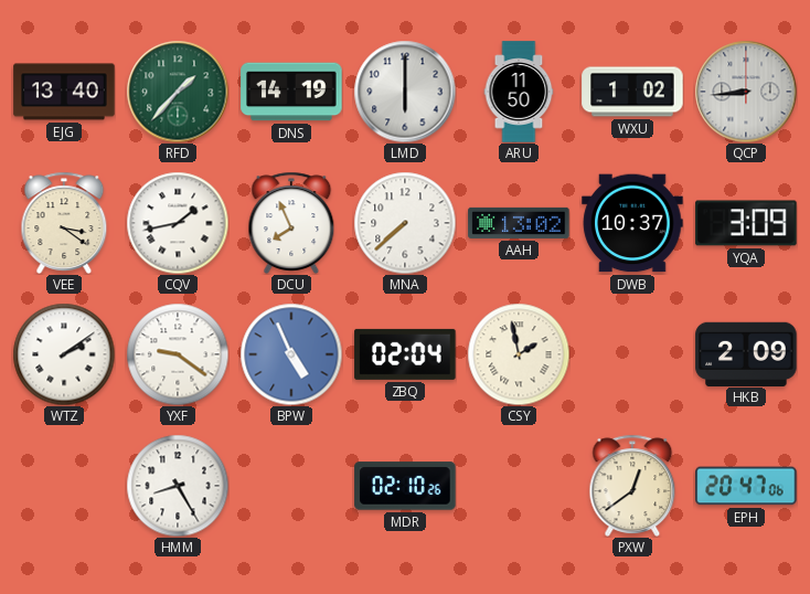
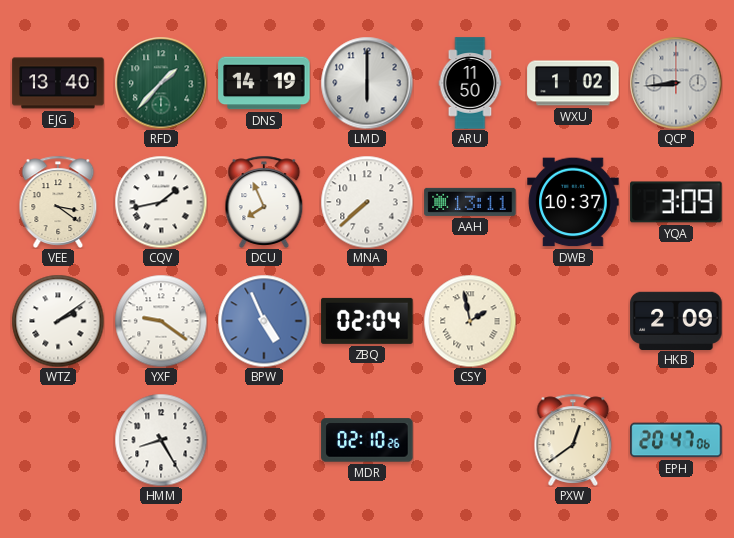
AAH: 13:02 -> 13:11
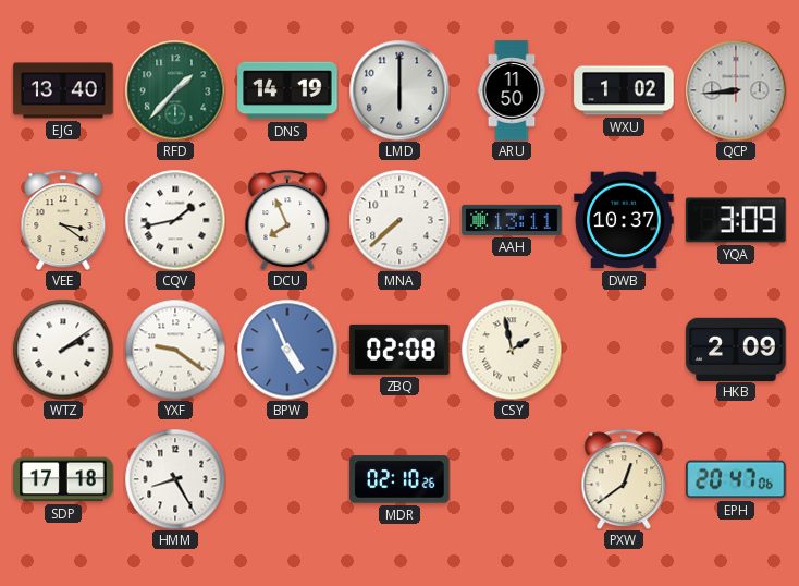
ZBQ: 02:04 -> 02:08
SDP: none -> 17:18
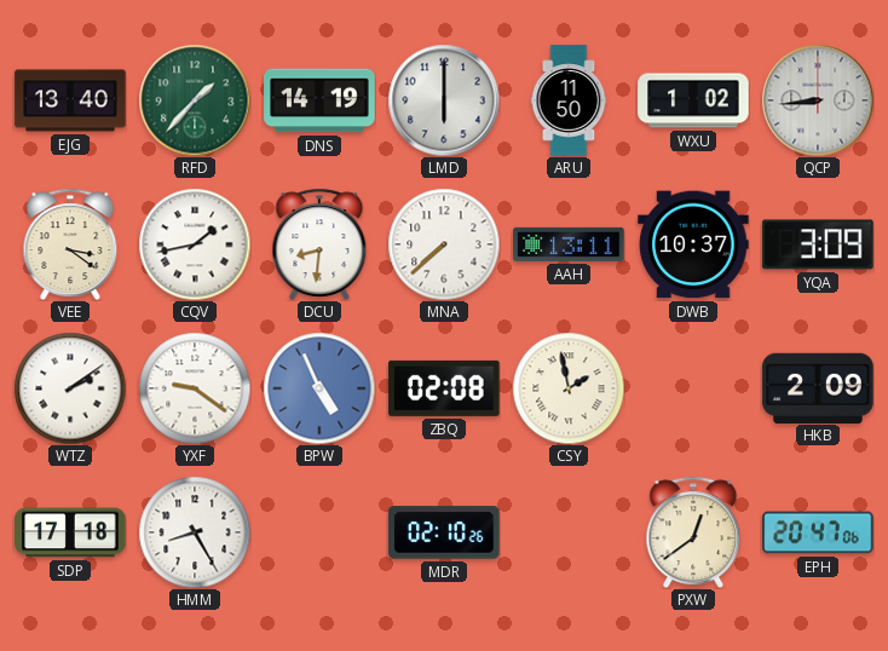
DCU: 7:56 -> 8:31
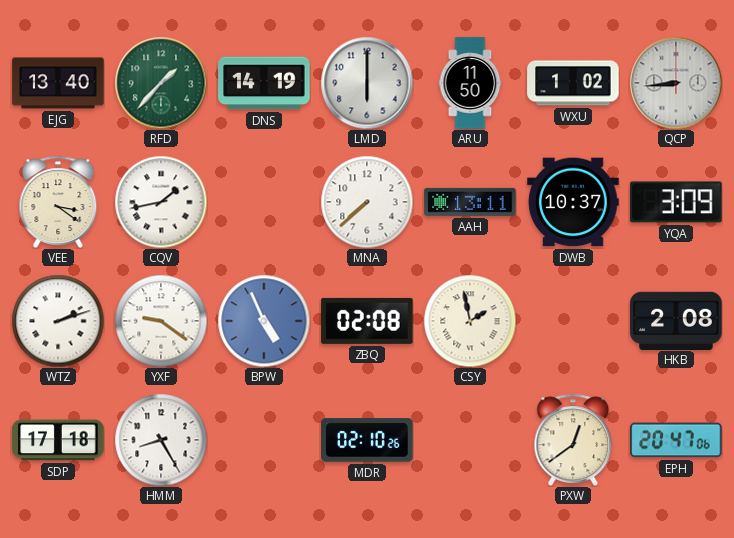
DCU: 8:31 -> none
WTZ: 2:09 -> 2:12
HKB: 2:09 -> 2:08
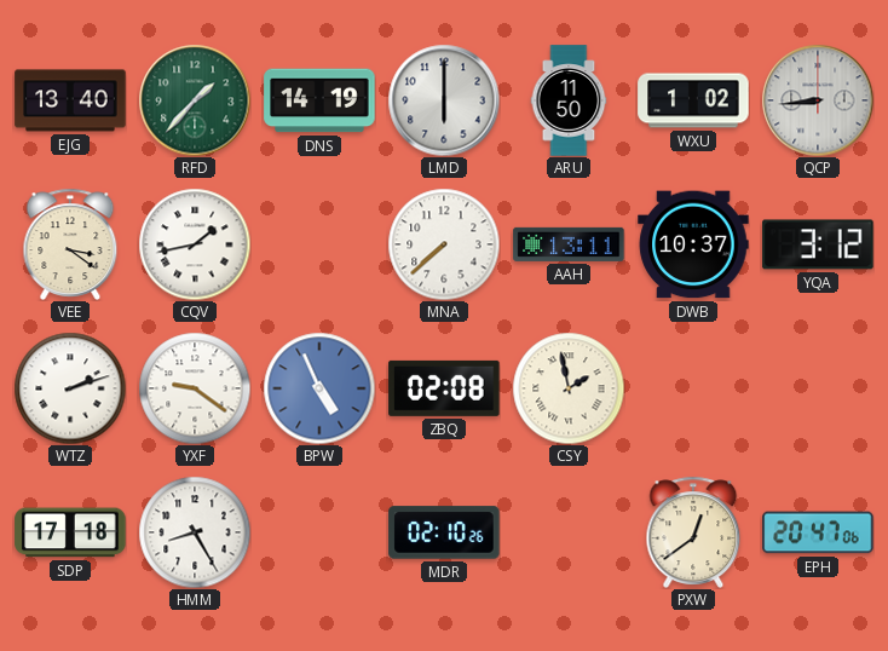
YQA: 3:09 -> 3:12
HKB: 2:08 -> none
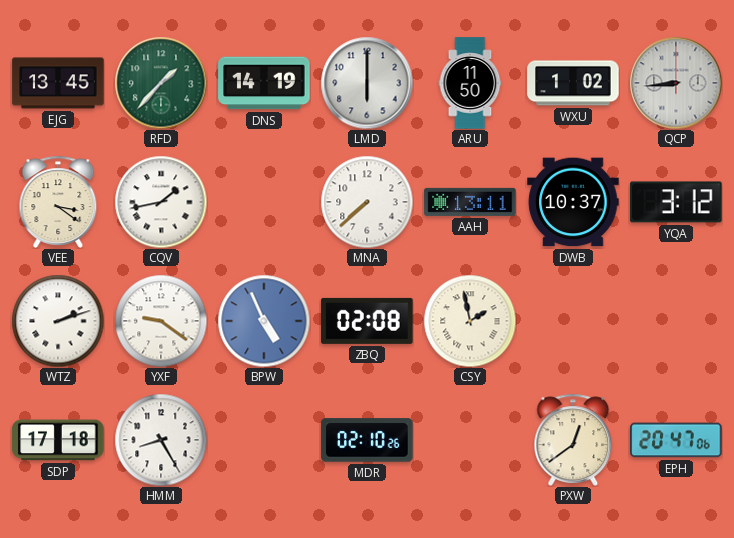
EJG: 13:40 -> 13:45
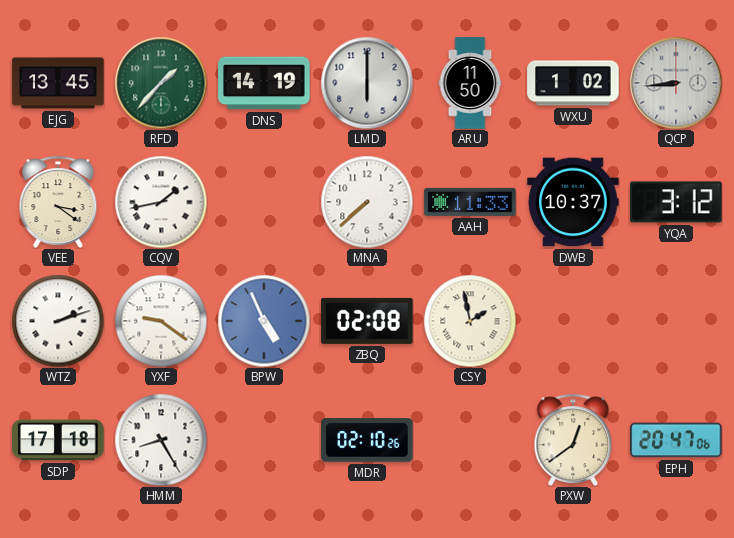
AAH: 13:11 -> 11:33
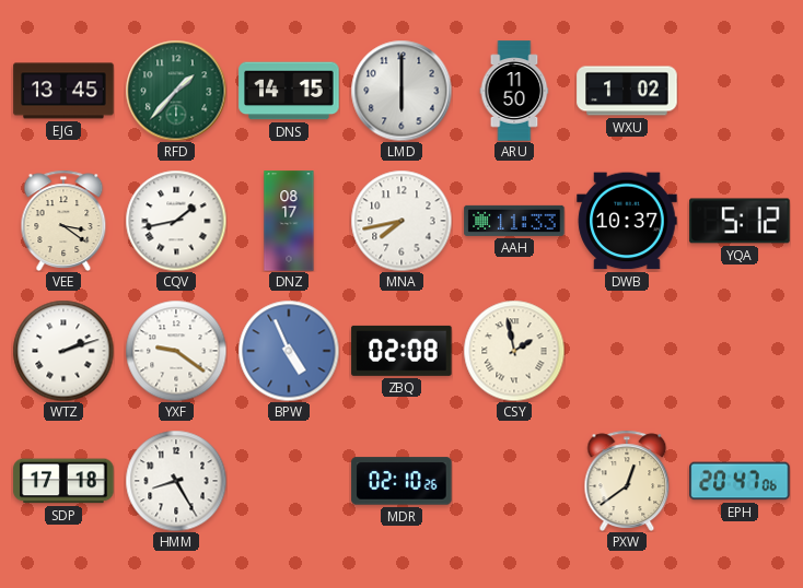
DNS: 14:19 -> 14:15
QCP: 8:44 -> none
DNZ: none -> 08:17
MNA: 7:38 -> 7:43
YQA: 3:12 -> 5:12
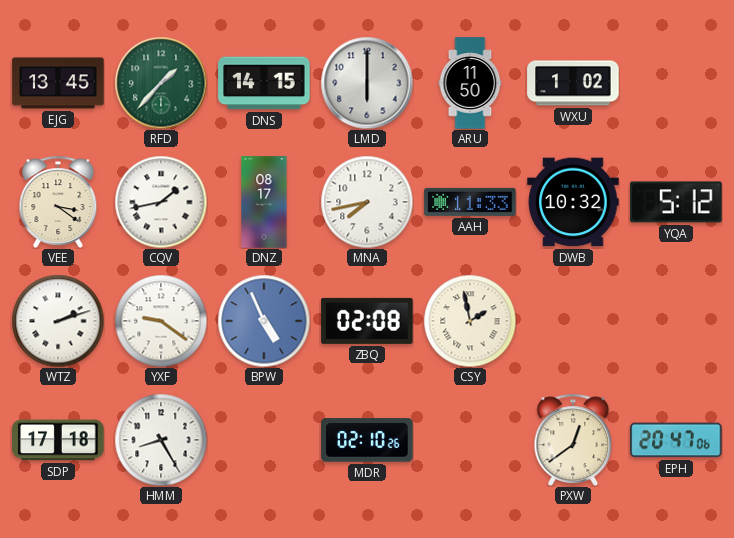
DWB: 10:37 -> 10:32
